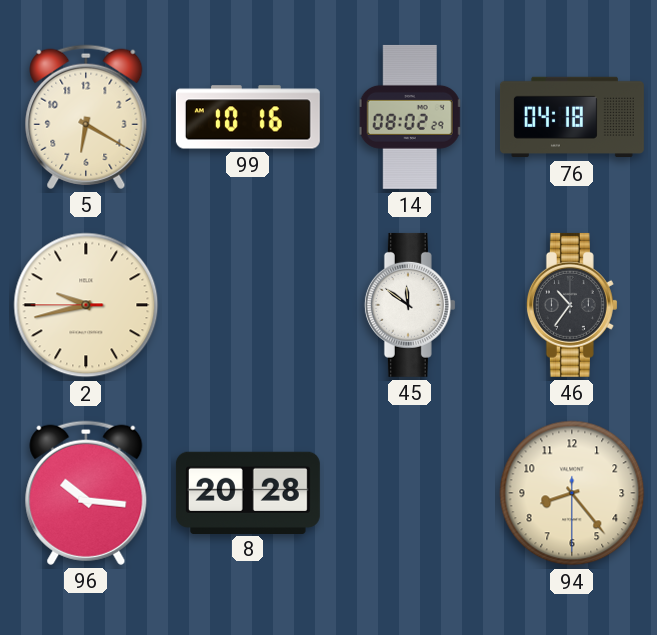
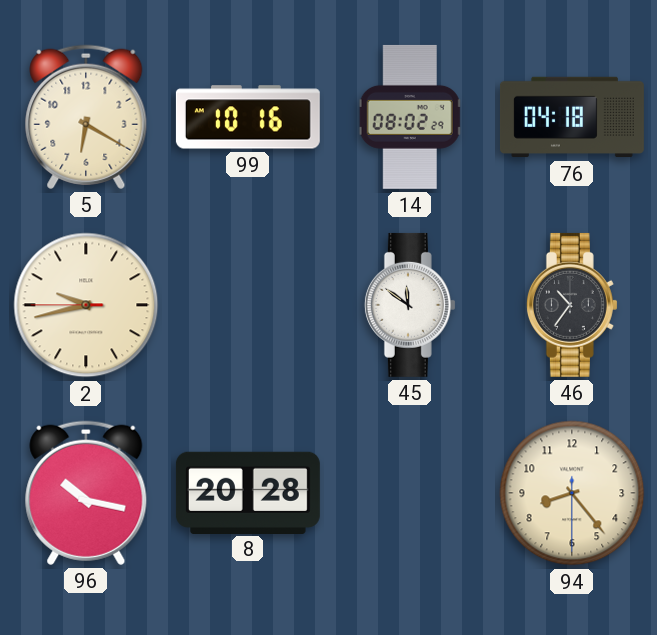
96: 10:16 -> 10:17
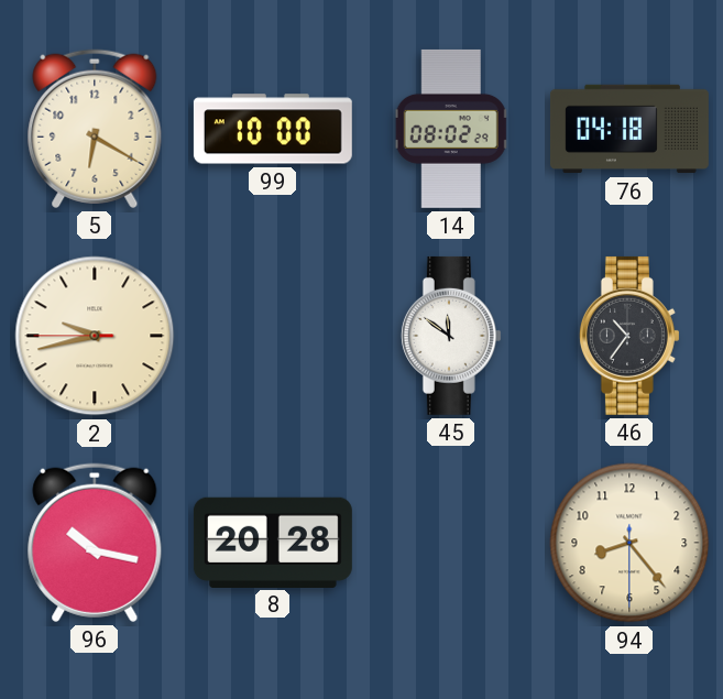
99: 10:16 -> 10:00
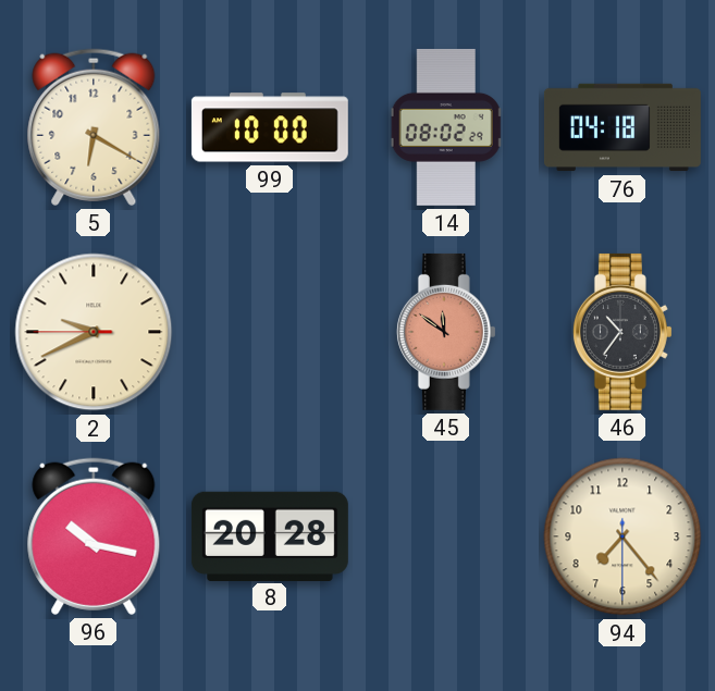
2: 9:42 -> 9:40
45 dial: white -> salmon
94: 8:23 -> 7:23
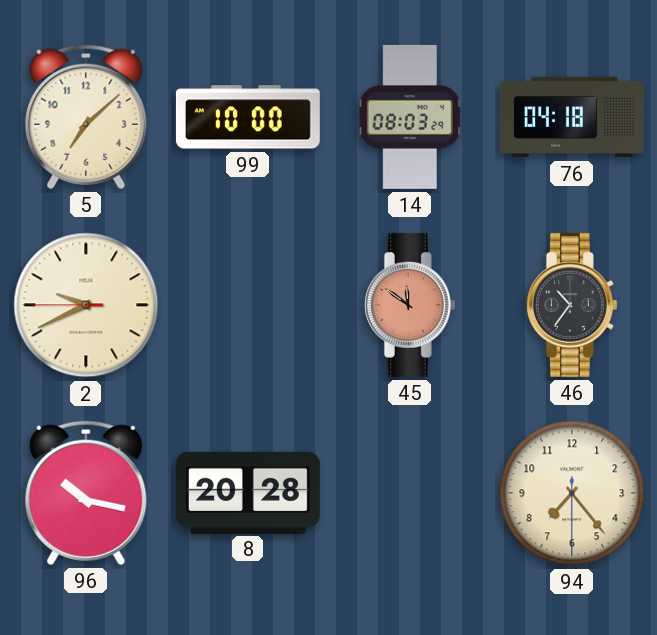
5: 6:20 -> 7:08
14: 08:02 -> 08:03
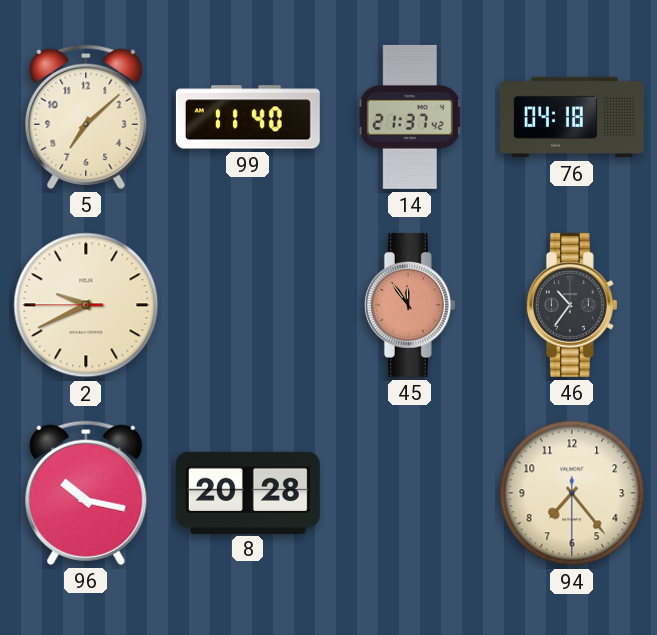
99: 10:00 -> 11:40
14: 08:03 -> 21:37
45: 11:51 -> 11:54
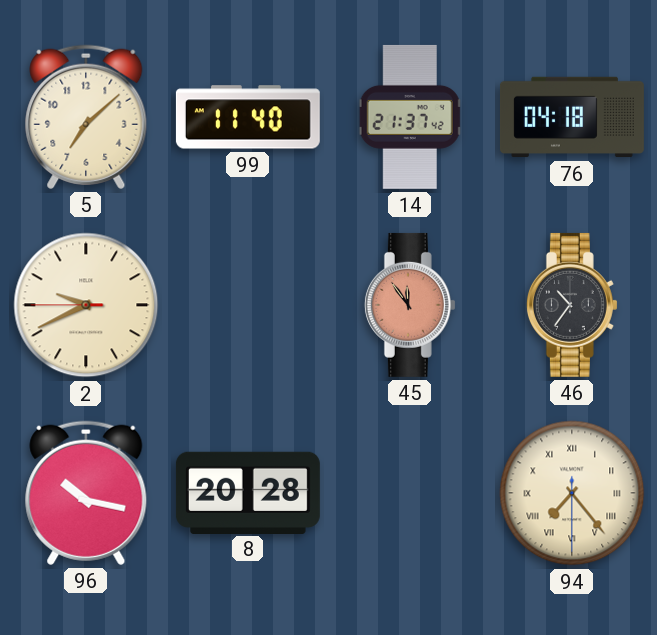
94 numerals: Arabic -> Roman
